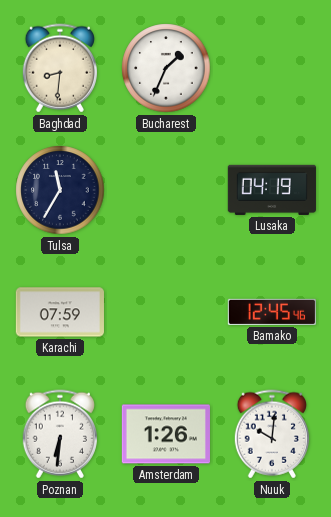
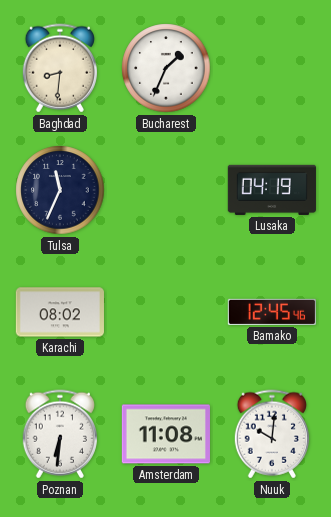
Tulsa: 11:35 -> 11:34
Karachi: 07:59 -> 08:02
Amsterdam: 1:26 -> 11:08
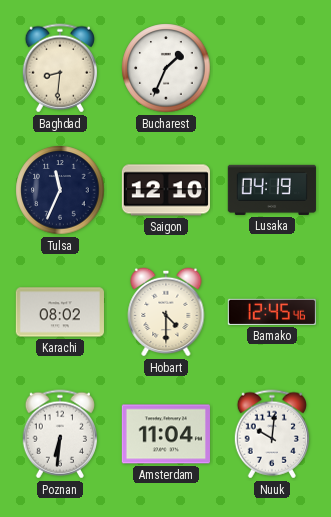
Saigon: none -> 12:10
Hobart: none -> 4:30
Amsterdam: 11:08 -> 11:04
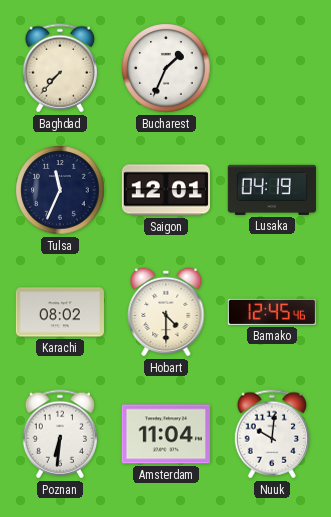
Baghdad: 8:31 -> 7:37
Saigon: 12:10 -> 12:01
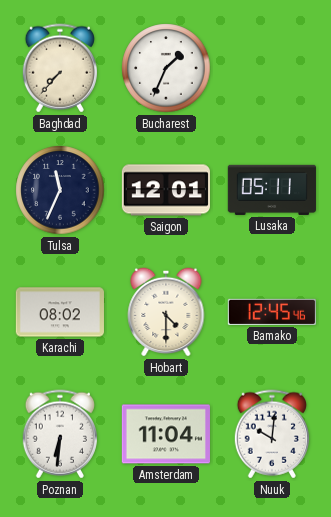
Lusaka: 04:19 -> 05:11
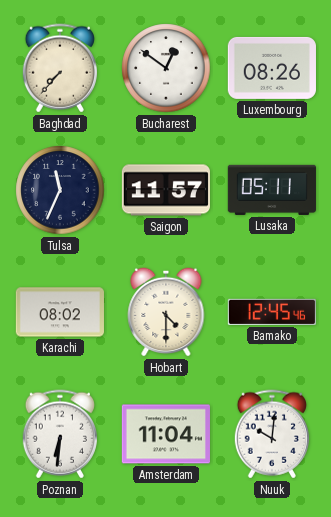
Bucharest: 1:34 -> 12:51
Luxembourg: none -> 08:26
Saigon: 12:01 -> 11:57
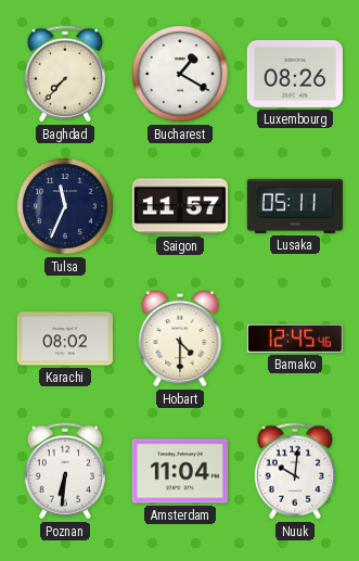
Bucharest: 12:51 -> 1:20
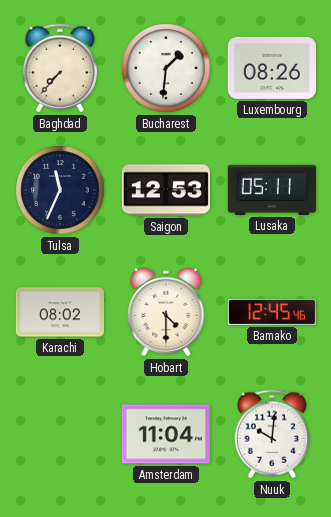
Bucharest: 1:20 -> 1:31
Saigon: 11:57 -> 12:53
Poznan: 6:31 -> none
